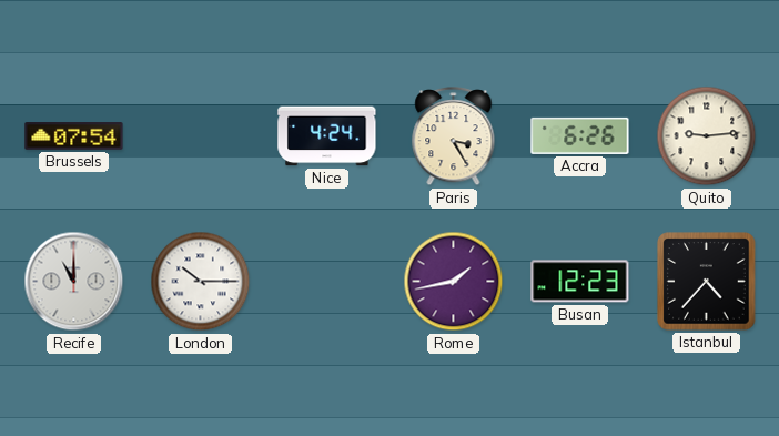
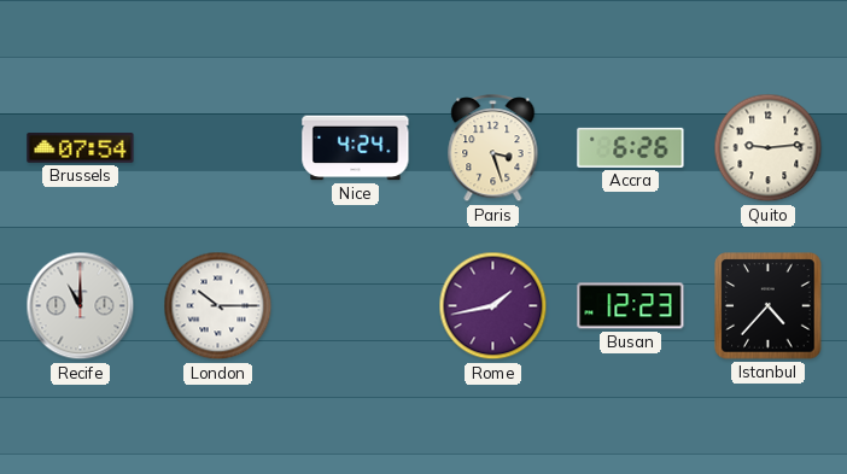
Paris: 3:25 -> 3:27
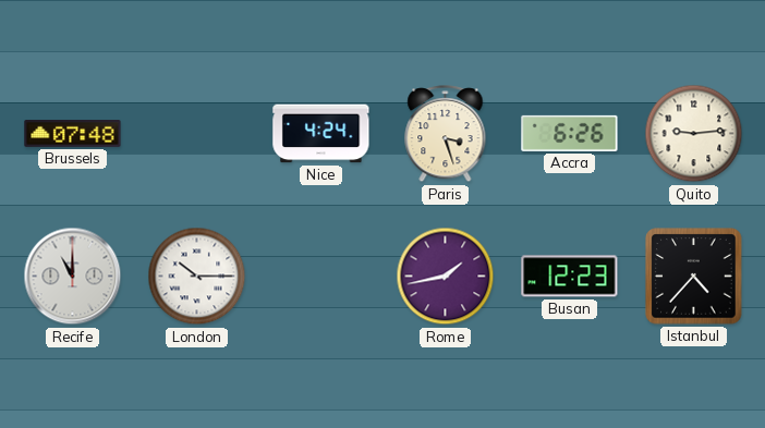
Brussels: 07:54 -> 07:48
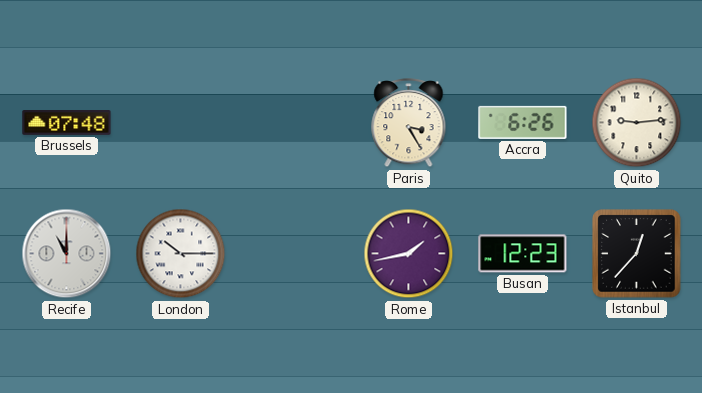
Nice: 4:24 -> none
Paris: 3:27 -> 3:25
Istanbul: 4:37 -> 12:37
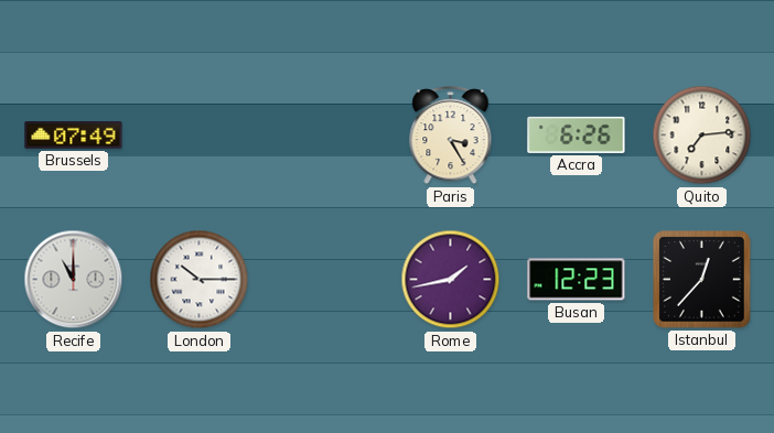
Brussels: 07:48 -> 07:49
Quito: 9:14 -> 7:14
